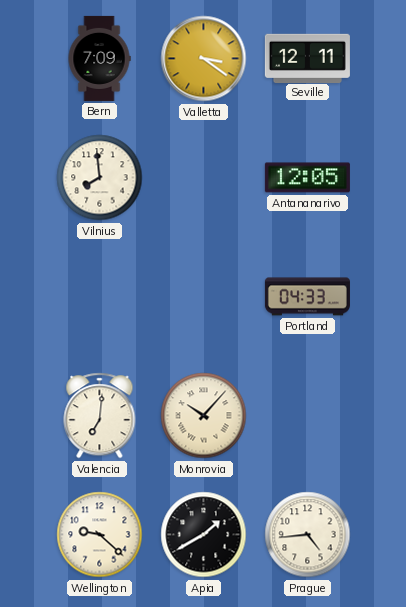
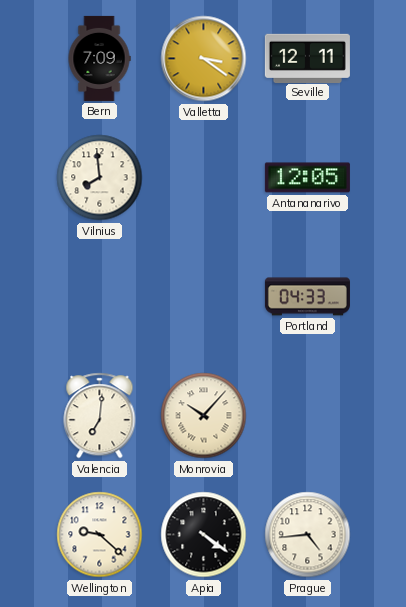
Apia: 1:40 -> 4:21
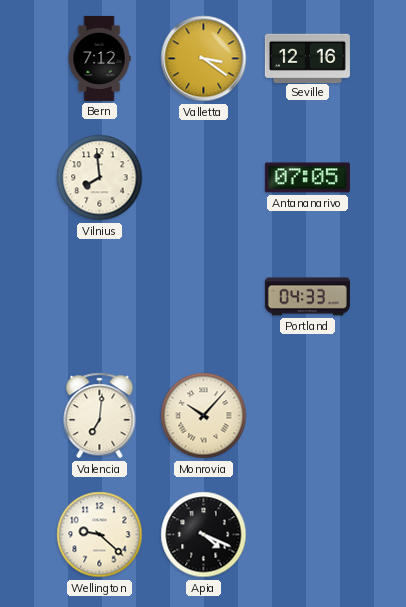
Bern: 7:09 -> 7:12
Seville: 12:11 -> 12:16
Antananarivo: 12:05 -> 07:05
Apia: 4:21 -> 4:19
Prague: 4:44 -> none
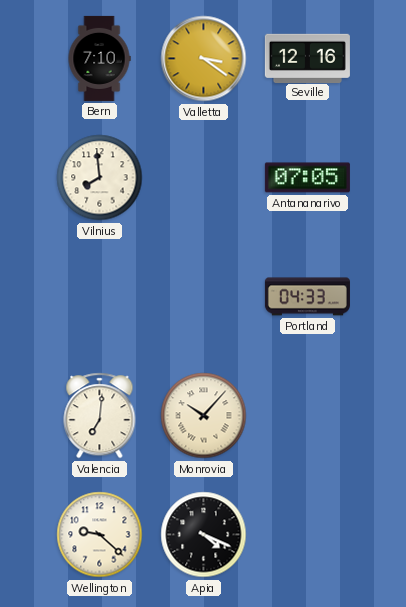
Bern: 7:12 -> 7:10
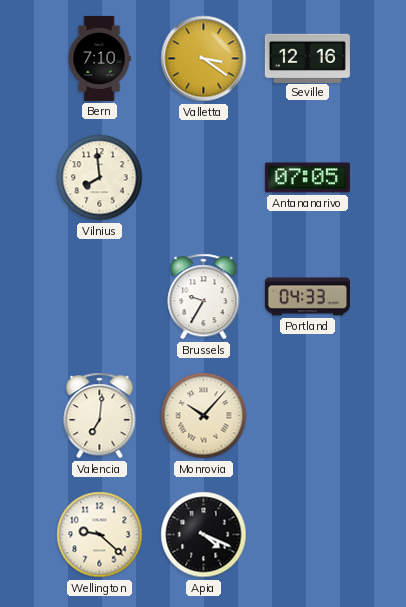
Brussels: none -> 9:35
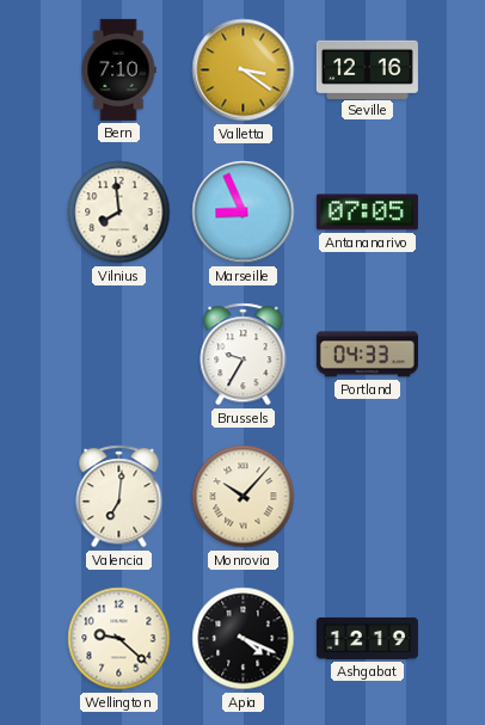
Marseille: none -> 8:56
Ashgabat: none -> 12:19
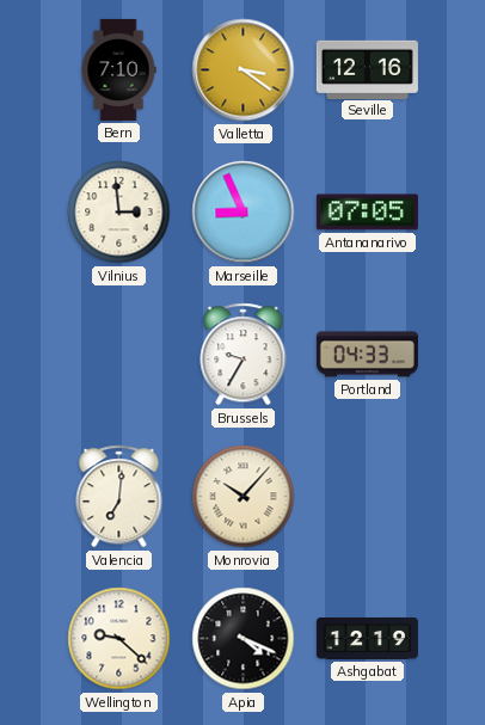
Vilnius: 7:59 -> 2:59
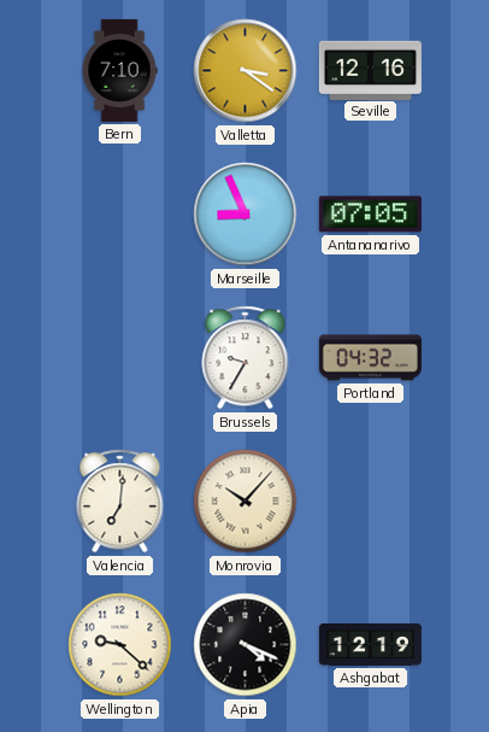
Vilnius: 2:59 -> none
Portland: 04:33 -> 04:32
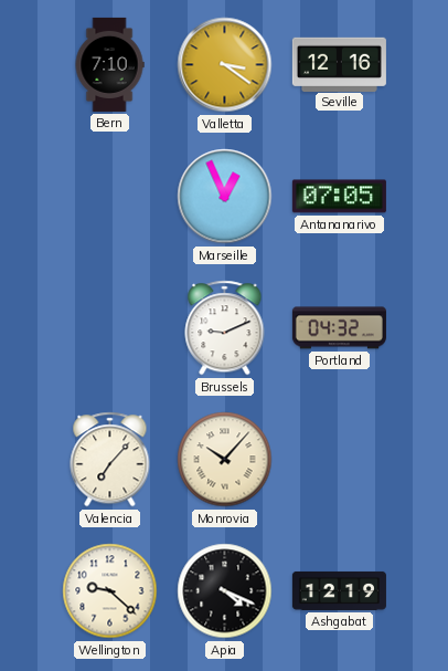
Marseille: 8:56 -> 12:56
Brussels: 9:35 -> 9:11
Valencia: 7:01 -> 7:07
